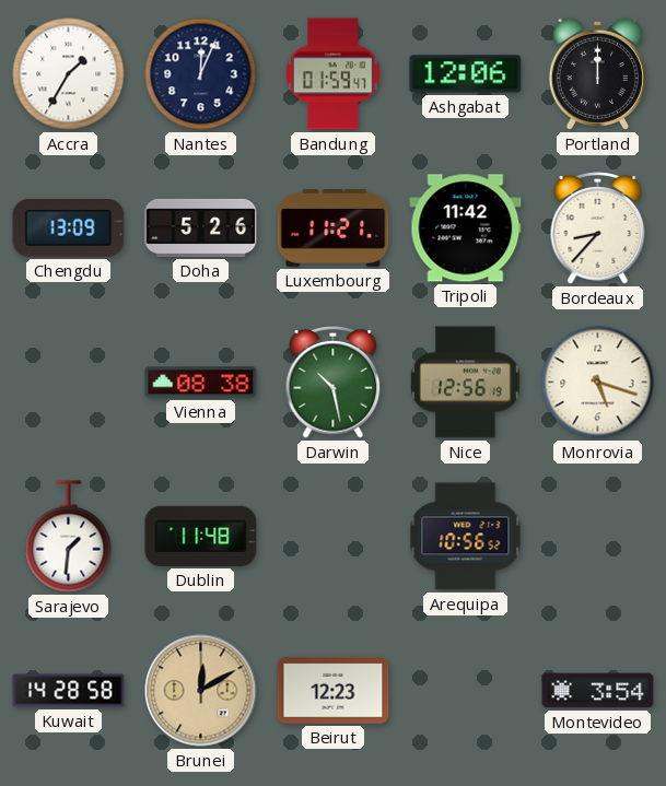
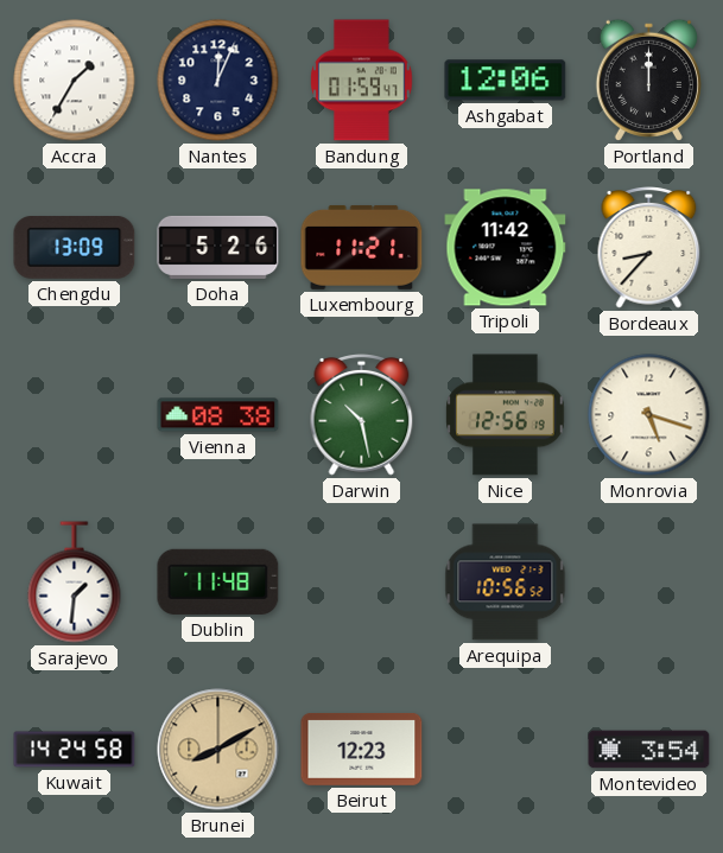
Kuwait: 14:28 -> 14:24
Brunei: 12:10 -> 8:10
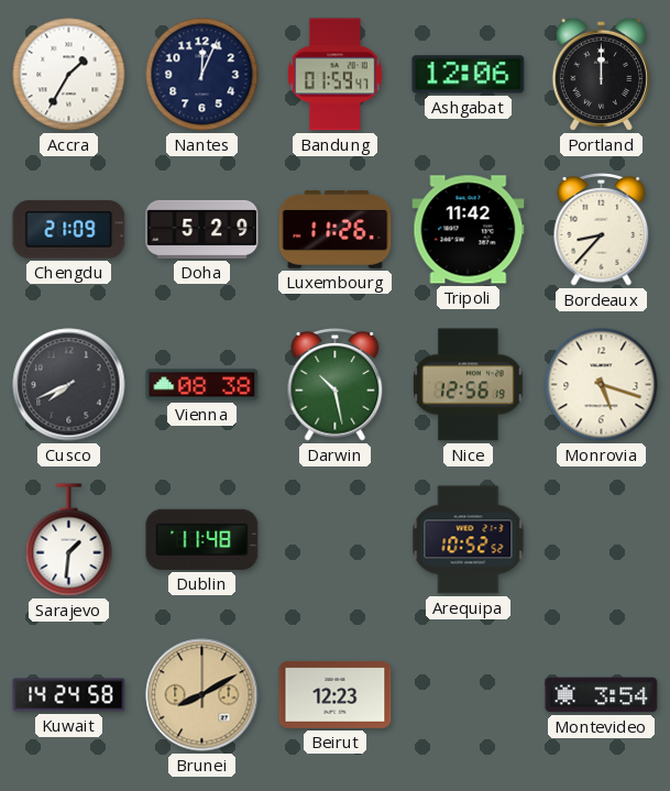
Chengdu: 13:09 -> 21:09
Doha: 5:26 -> 5:29
Luxembourg: 11:21 -> 11:26
Cusco: none -> 7:41
Arequipa: 10:56 -> 10:52
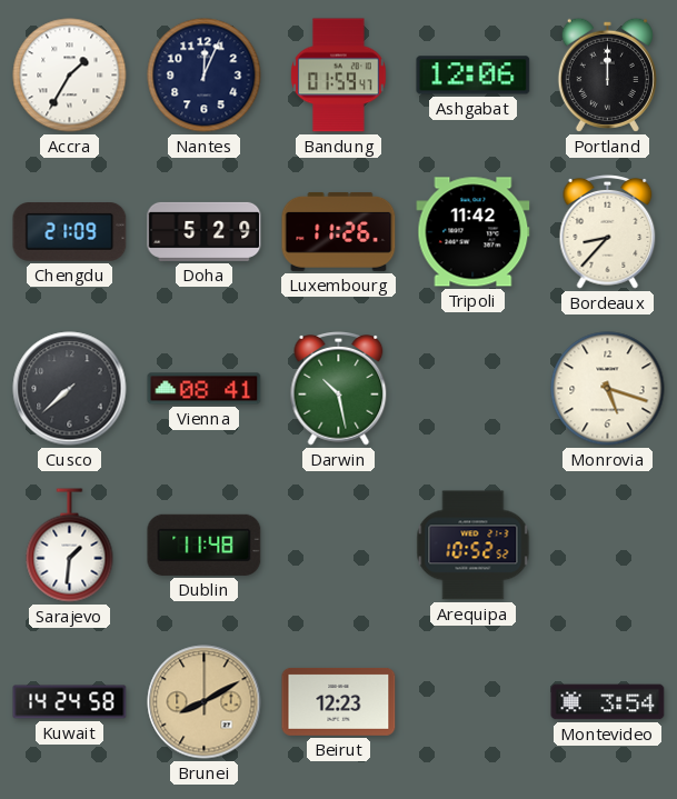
Cusco: 7:41 -> 7:38
Vienna: 08:38 -> 08:41
Nice: 12:56 -> none
